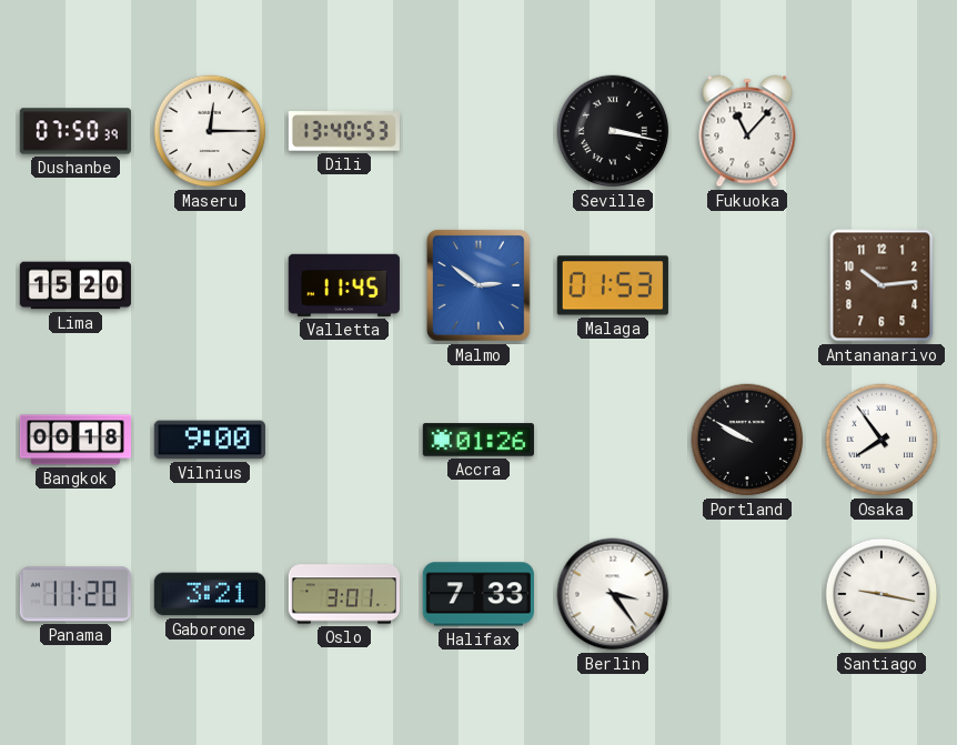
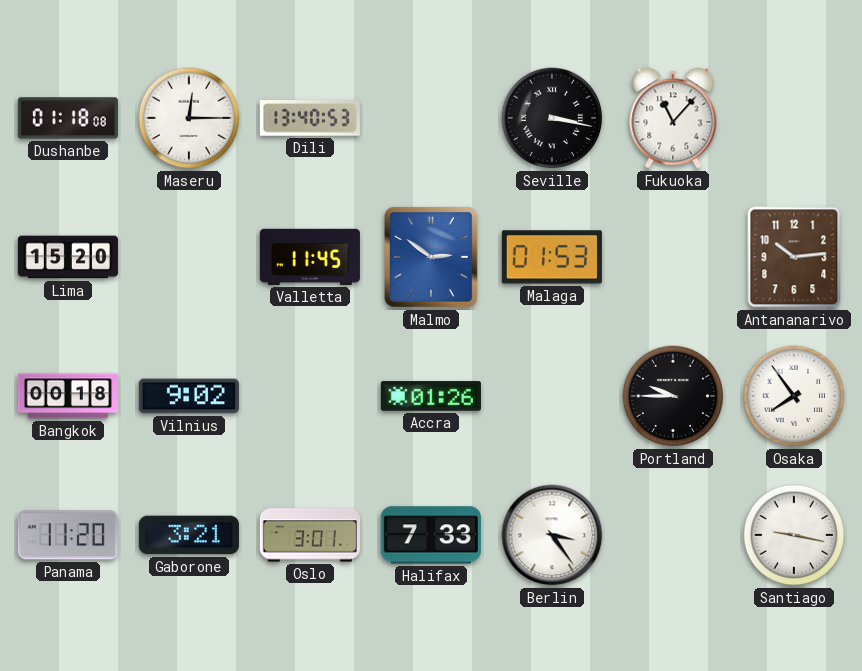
Dushanbe: 07:50 -> 01:18
Vilnius: 9:00 -> 9:02
Portland: 9:50 -> 9:45
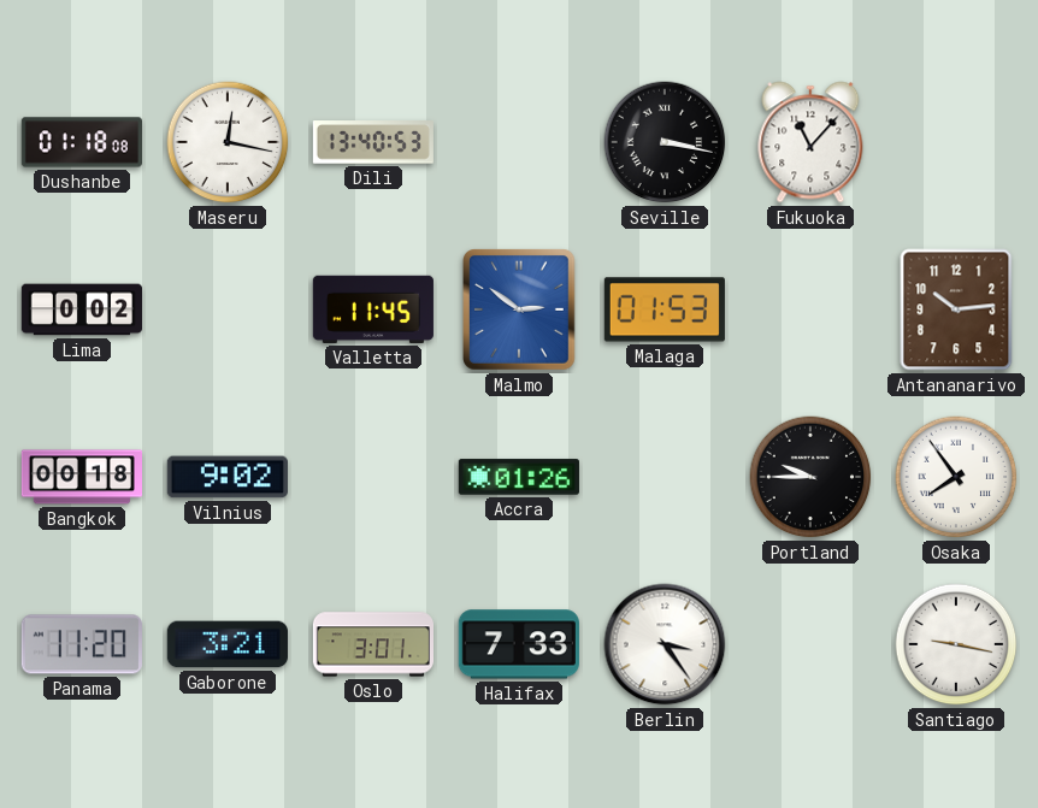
Maseru: 12:15 -> 12:17
Lima: 15:20 -> 0:02
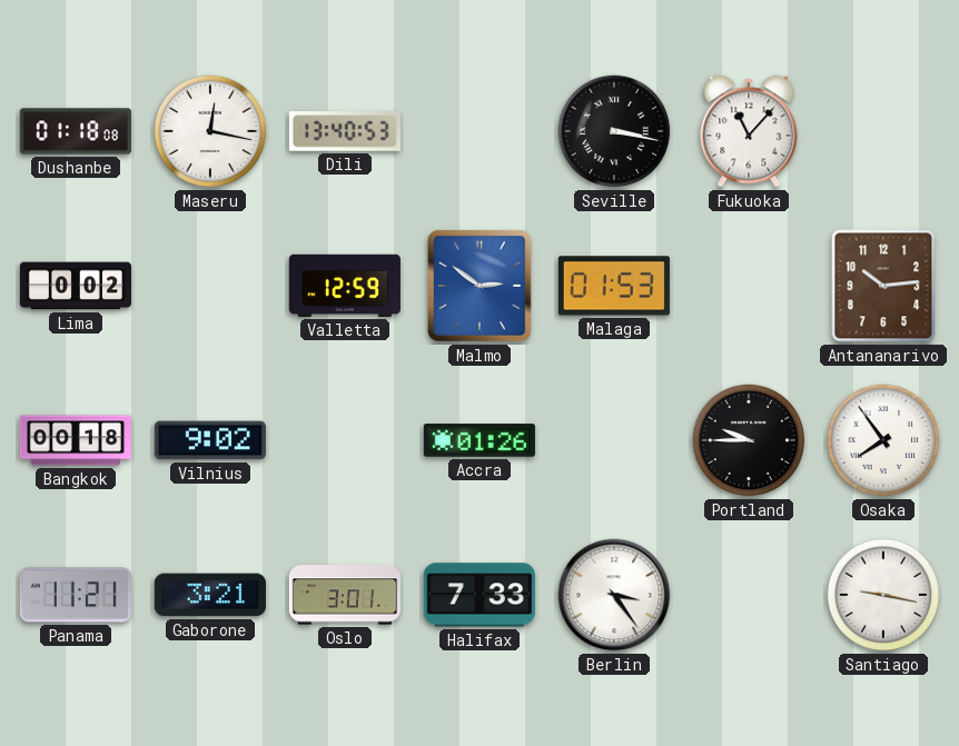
Valletta: 11:45 -> 12:59
Panama: 11:20 -> 11:21
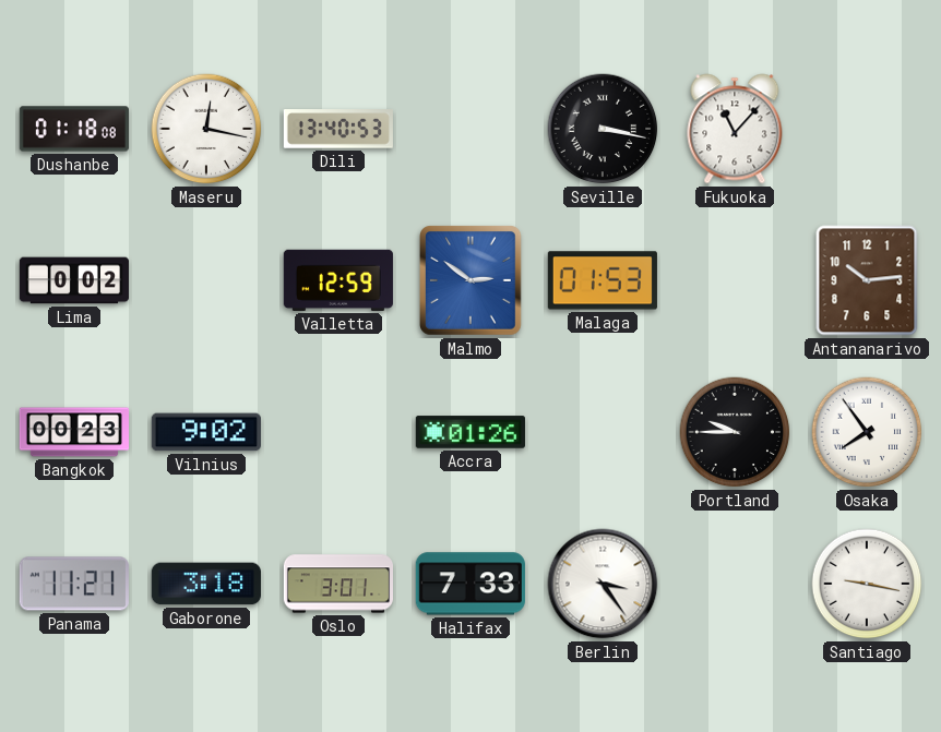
Bangkok: 00:18 -> 00:23
Gaborone: 3:21 -> 3:18
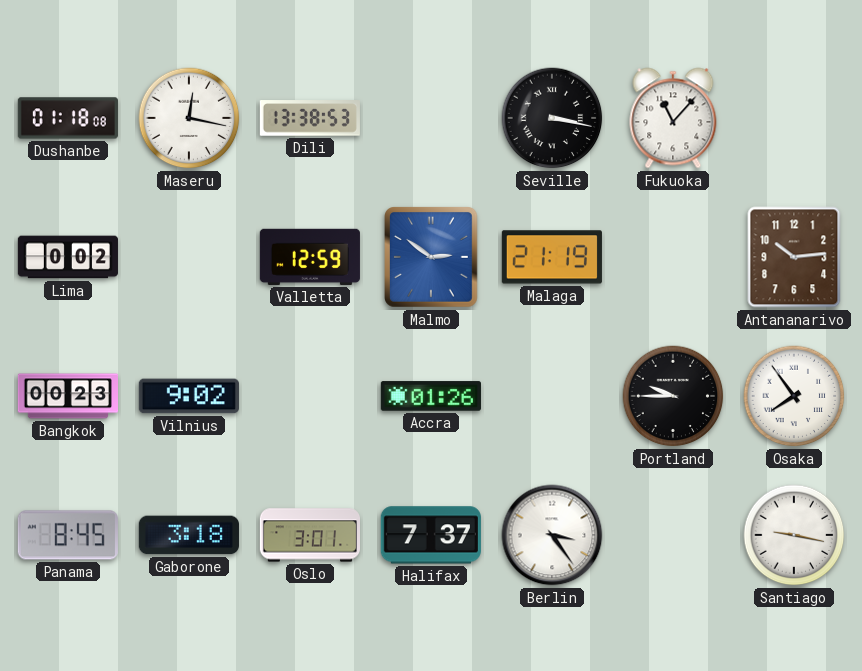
Dili: 13:40 -> 13:38
Malaga: 01:53 -> 21:19
Panama: 11:21 -> 8:45
Halifax: 7:33 -> 7:37
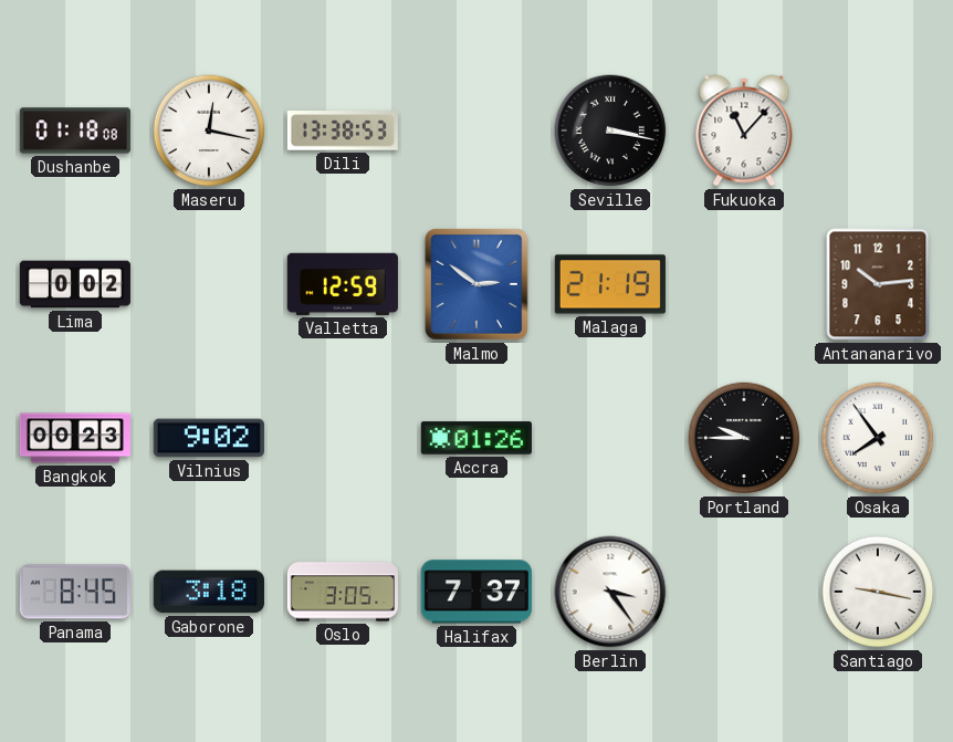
Oslo: 3:01 -> 3:05
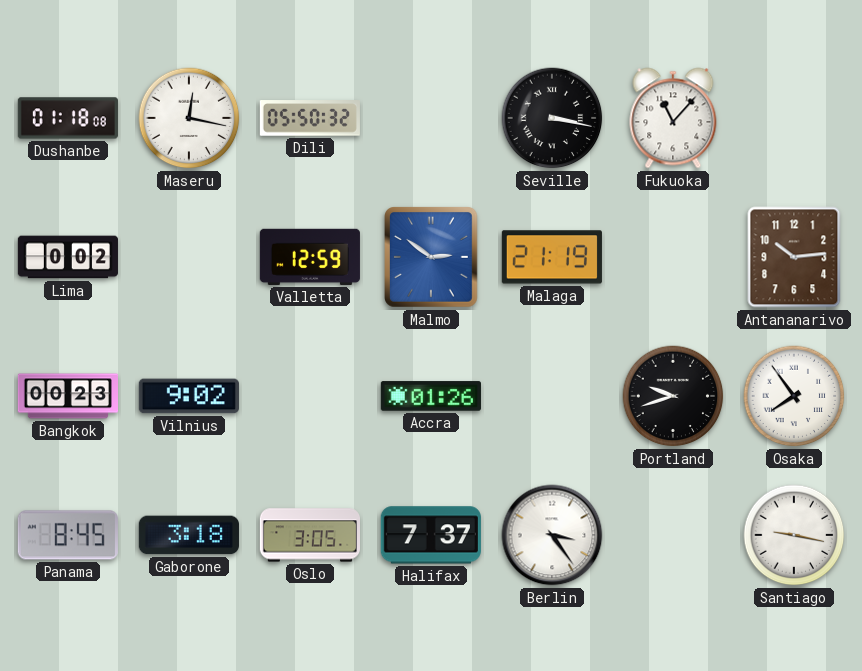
Dili: 13:38 -> 05:50
Portland: 9:45 -> 9:42
